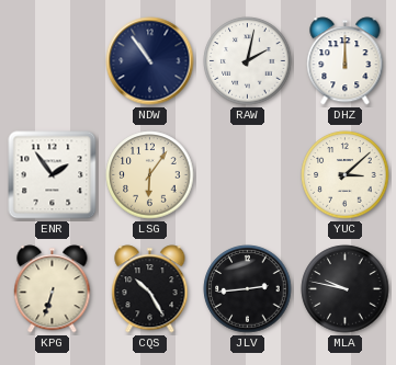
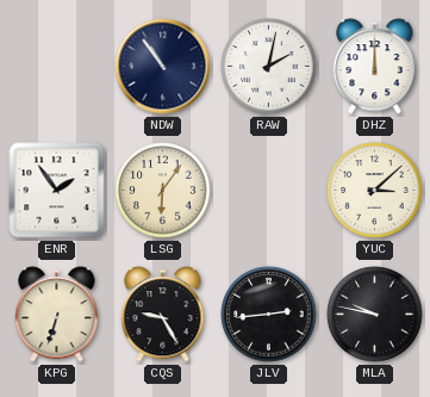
CQS: 10:25 -> 9:25
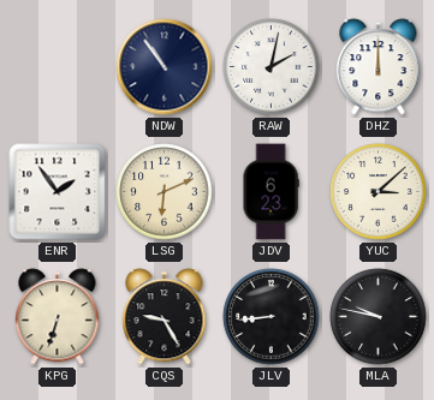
LSG: 6:06 -> 6:11
JDV: none -> 6:23
JLV: 2:44 -> 8:44
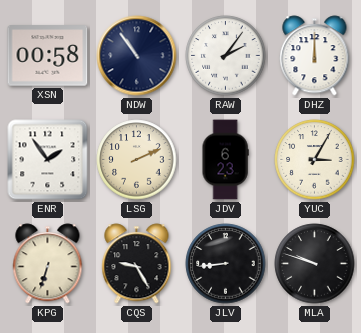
XSN: none -> 00:58
RAW: 2:02 -> 2:06
LSG: 6:11 -> 2:11
YUC: 3:08 -> 3:05
MLA: 9:47 -> 9:48
